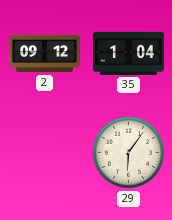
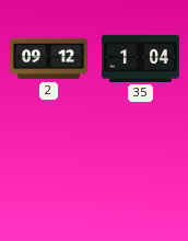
29: 6:06 -> none
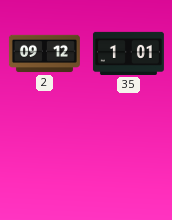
35: 1:04 -> 1:01
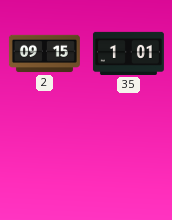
2: 09:12 -> 09:15
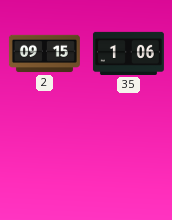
35: 1:01 -> 1:06
